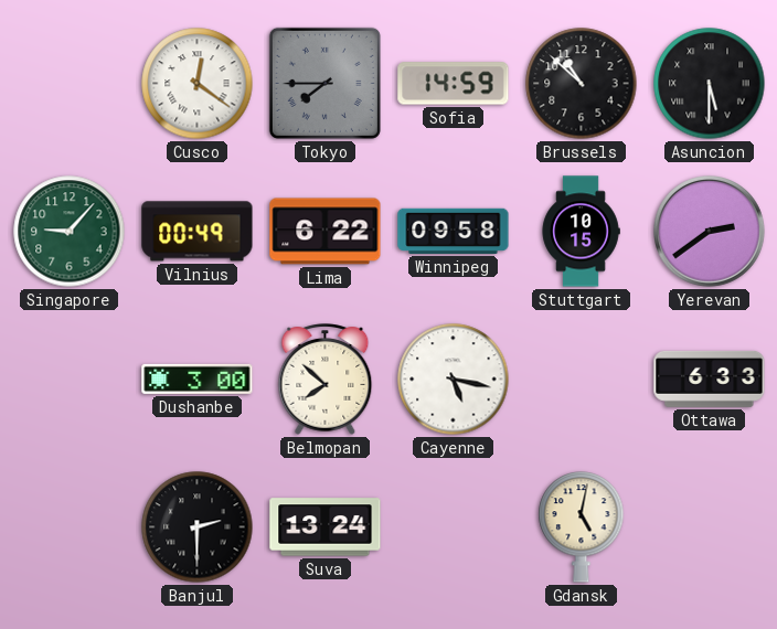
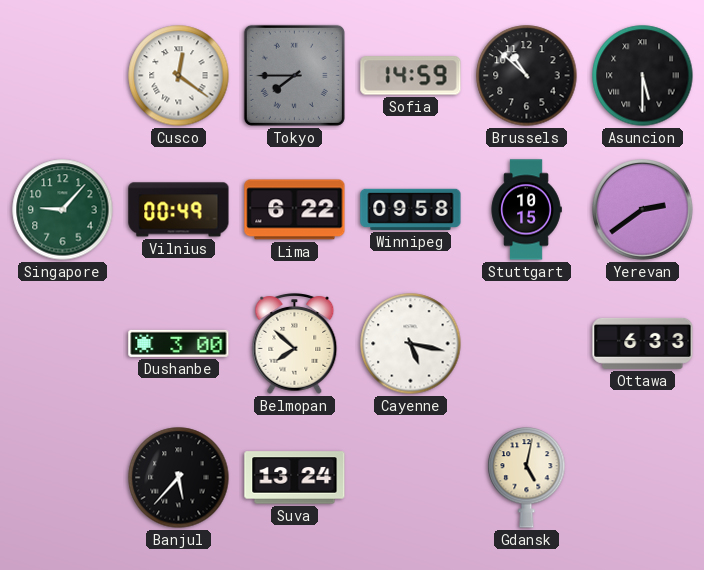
Banjul: 2:30 -> 5:37
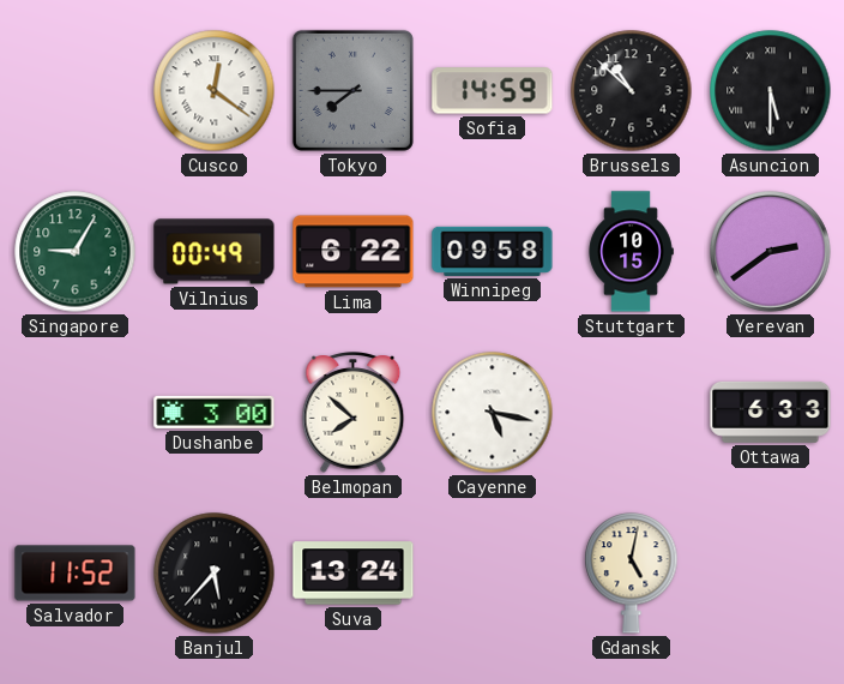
Singapore: 9:07 -> 9:05
Salvador: none -> 11:52
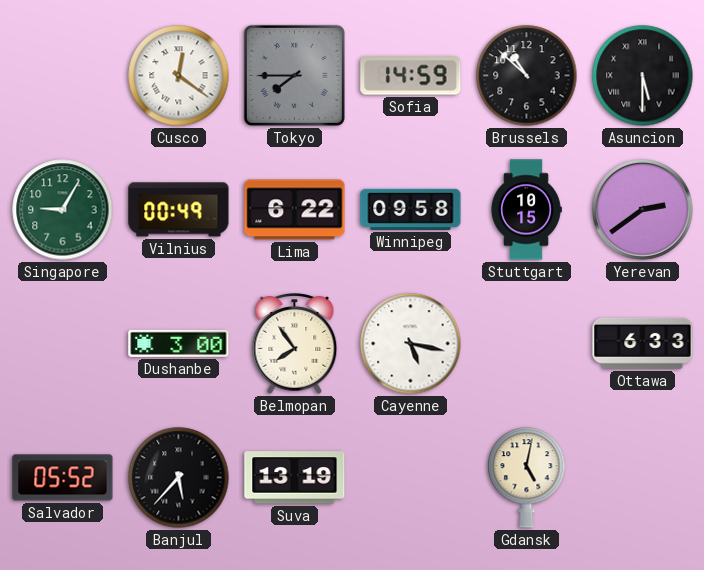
Belmopan: 7:52 -> 7:54
Salvador: 11:52 -> 05:52
Suva: 13:24 -> 13:19
